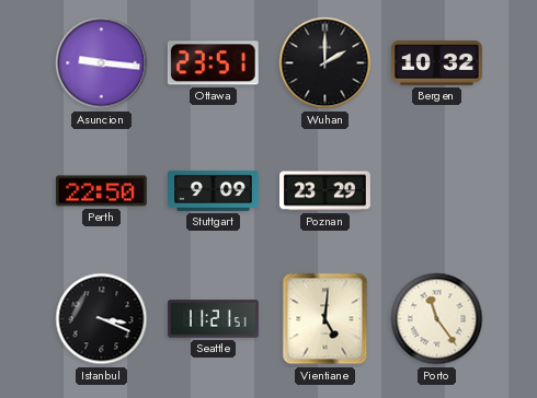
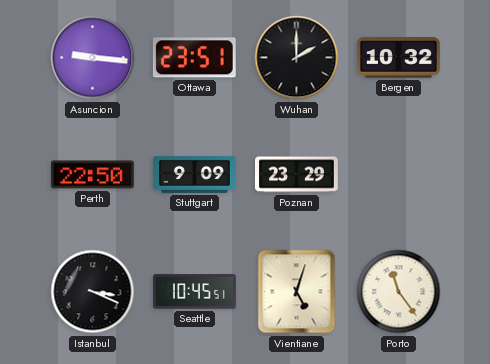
Seattle: 11:21 -> 10:45
Vientiane: 5:01 -> 5:03
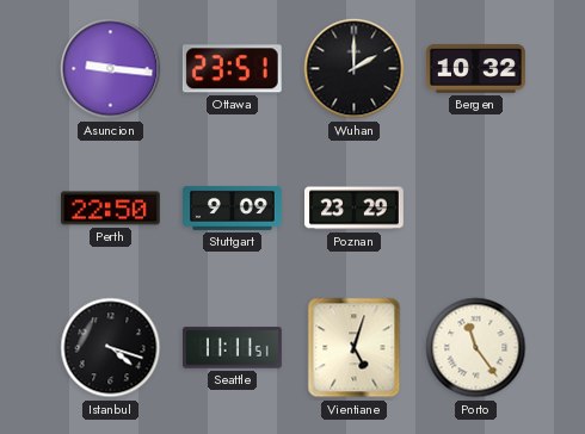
Istanbul: 3:19 -> 4:18
Seattle: 10:45 -> 11:11
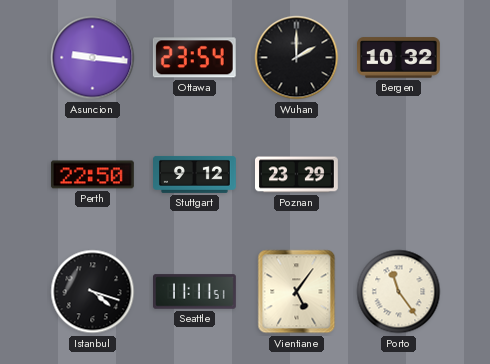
Ottawa: 23:51 -> 23:54
Stuttgart: 9:09 -> 9:12
Vientiane: 5:03 -> 5:06
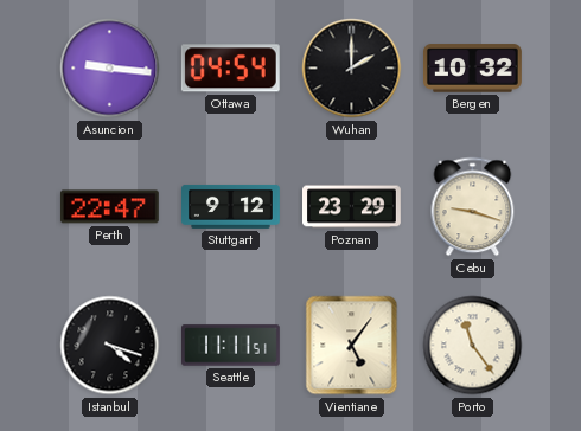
Ottawa: 23:54 -> 04:54
Perth: 22:50 -> 22:47
Cebu: none -> 9:18
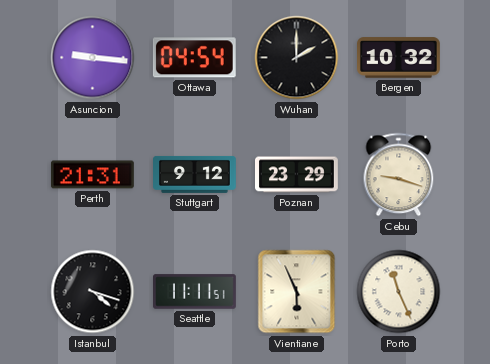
Perth: 22:47 -> 21:31
Vientiane: 5:06 -> 5:56
Porto: 11:24 -> 11:26
